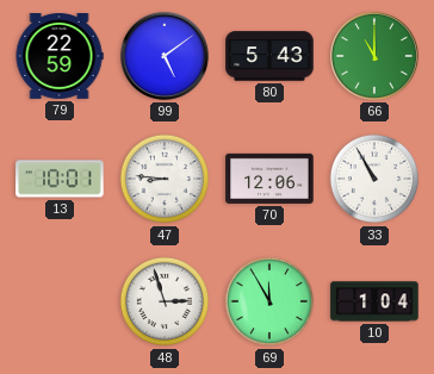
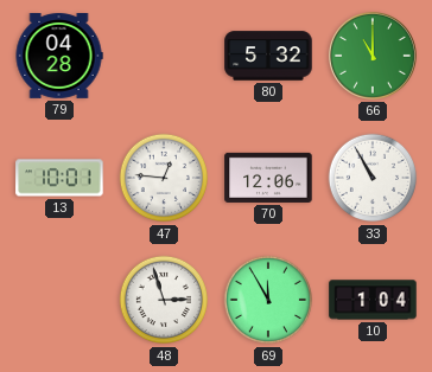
79: 22:59 -> 04:28
99: 5:09 -> none
80: 5:43 -> 5:32
47: 8:46 -> 12:46
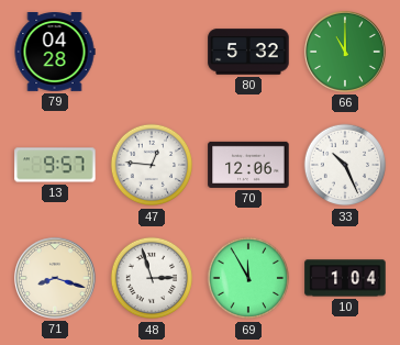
13: 10:01 -> 9:57
33: 10:55 -> 10:26
71: none -> 8:18
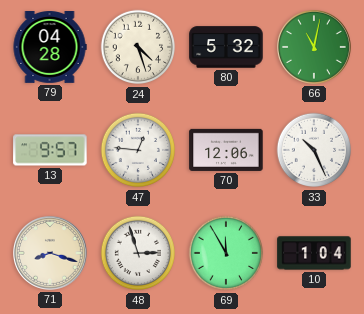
24: none -> 4:27
66: 11:00 -> 11:02
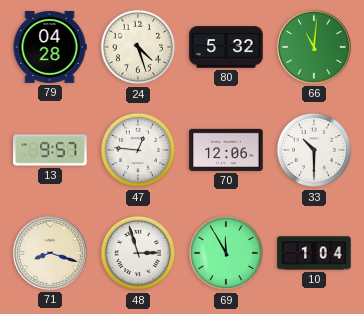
66: 11:02 -> 11:01
33: 10:26 -> 10:30
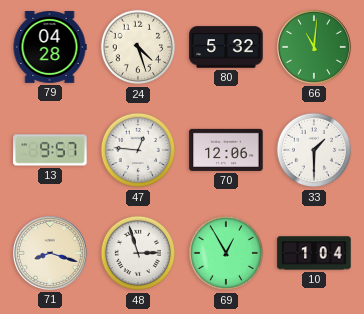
33: 10:30 -> 1:30
69: 11:55 -> 12:55
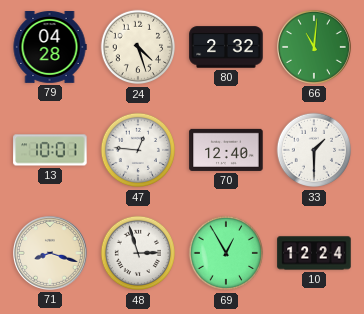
80: 5:32 -> 2:32
13: 9:57 -> 10:01
70: 12:06 -> 12:40
10: 1:04 -> 12:24
